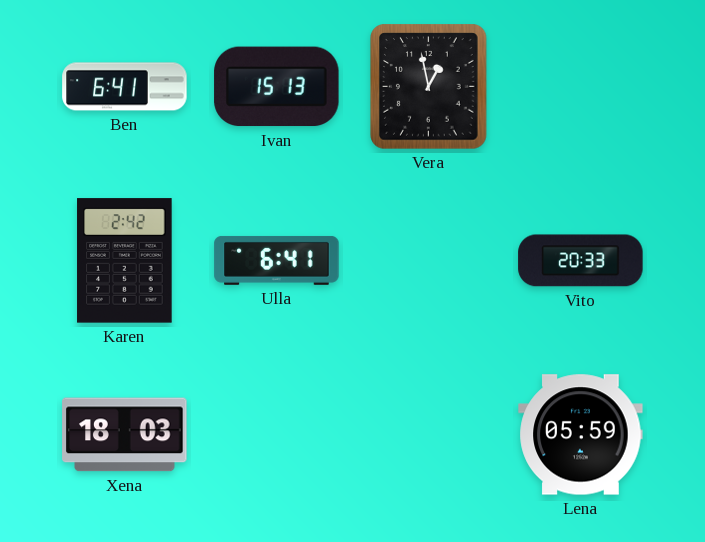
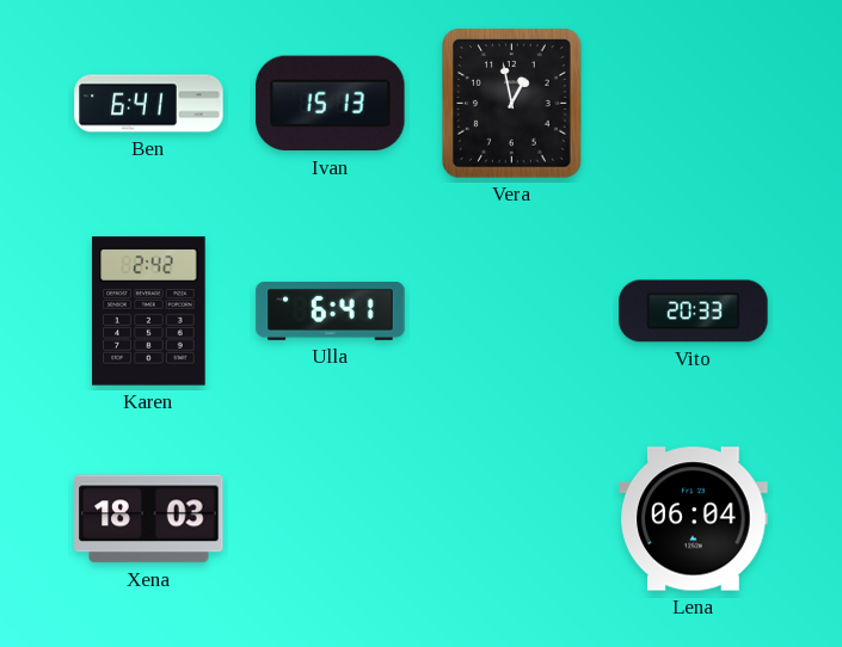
Lena: 05:59 -> 06:04
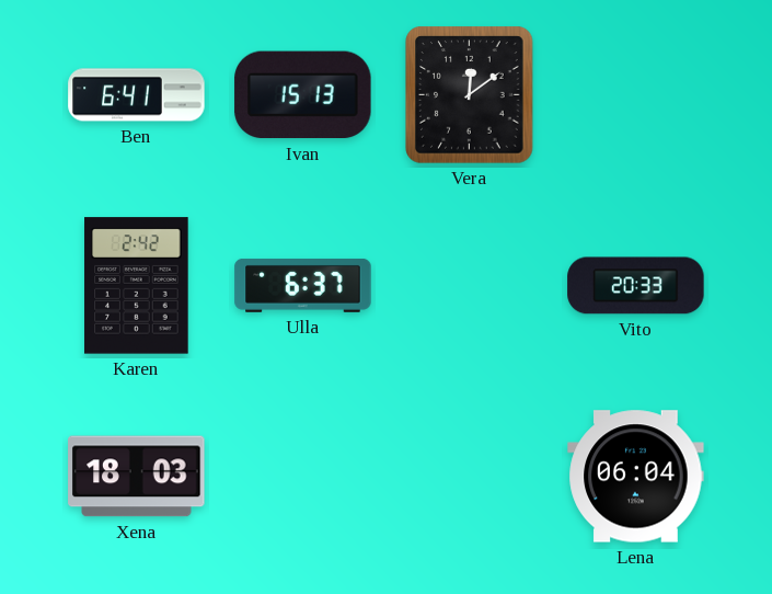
Vera: 12:58 -> 12:09
Ulla: 6:41 -> 6:37
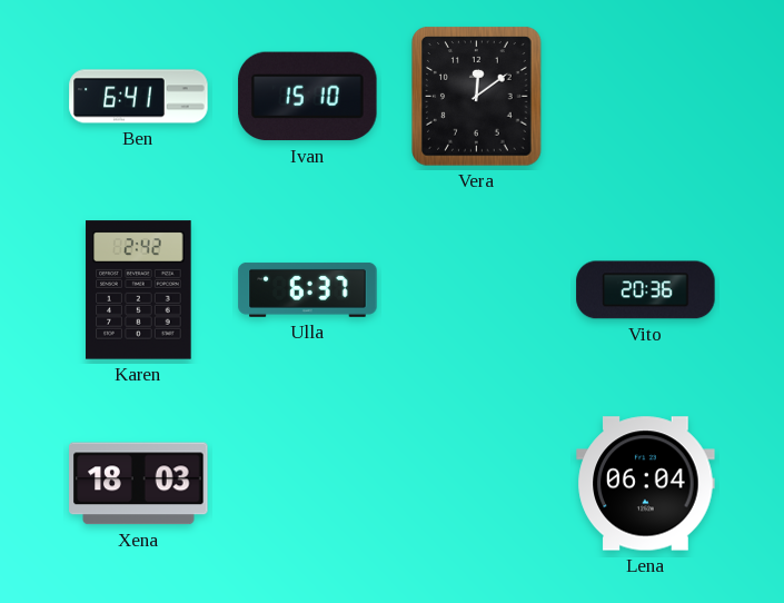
Ivan: 15:13 -> 15:10
Vito: 20:33 -> 20:36
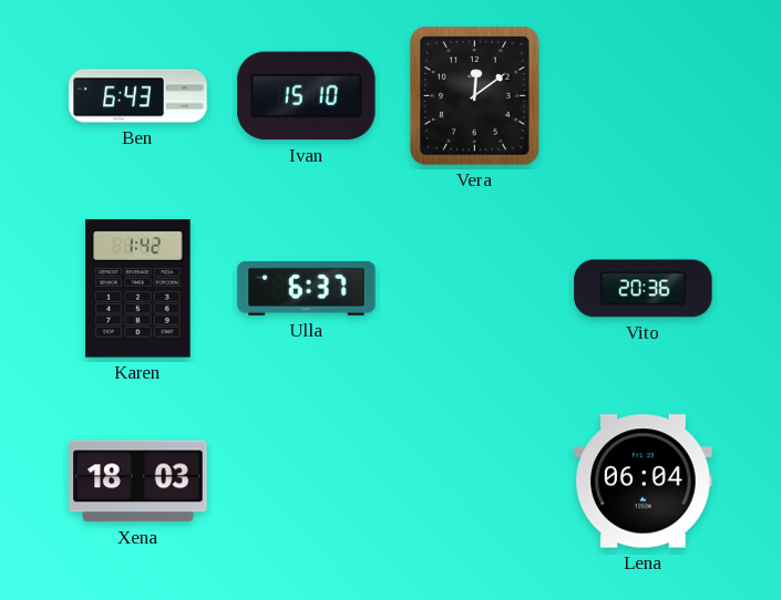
Ben: 6:41 -> 6:43
Karen: 2:42 -> 1:42
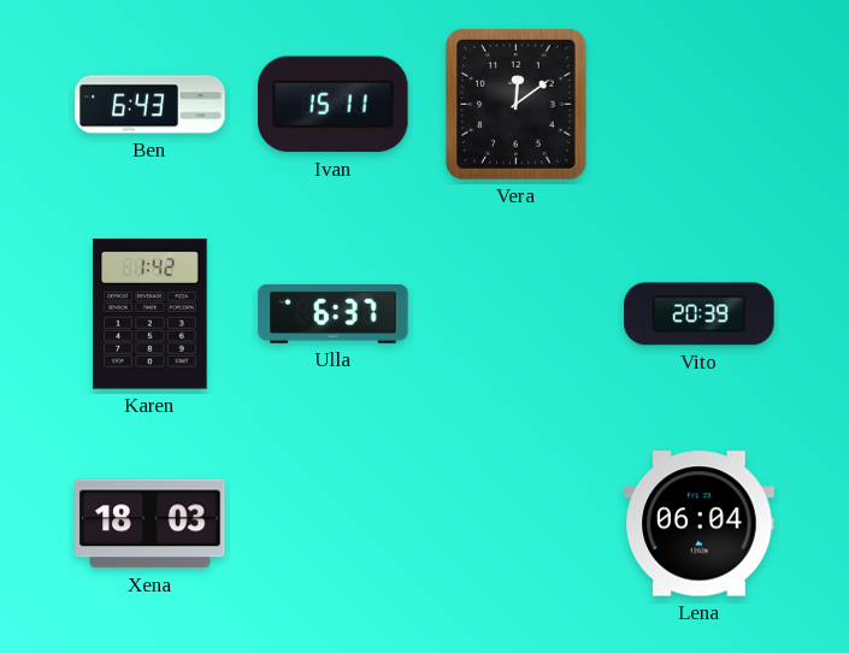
Ivan: 15:10 -> 15:11
Vito: 20:36 -> 20:39
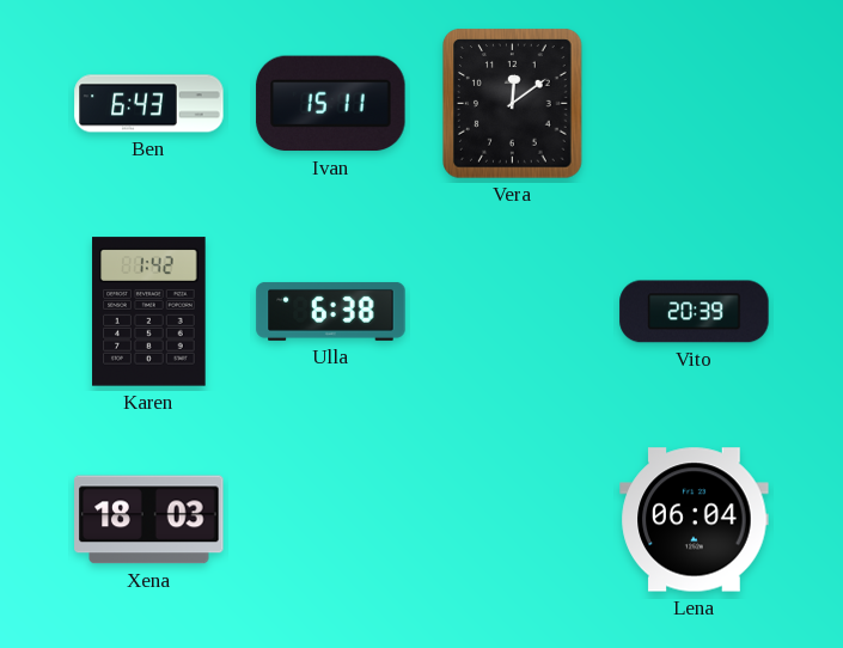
Ulla: 6:37 -> 6:38
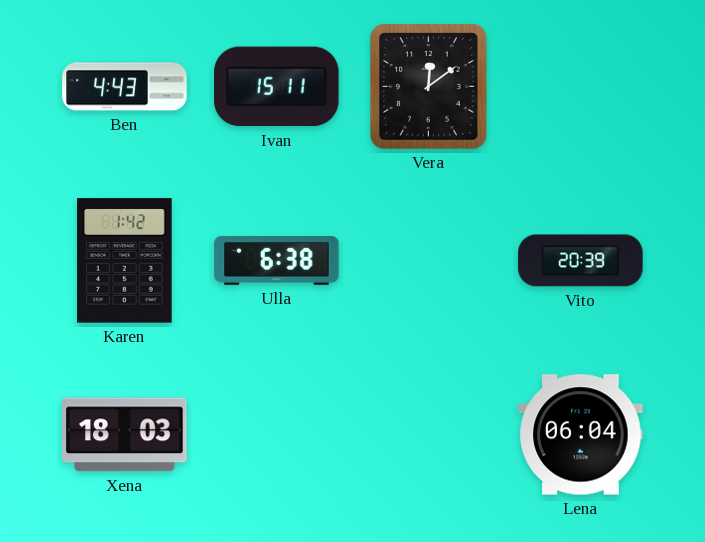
Ben: 6:43 -> 4:43
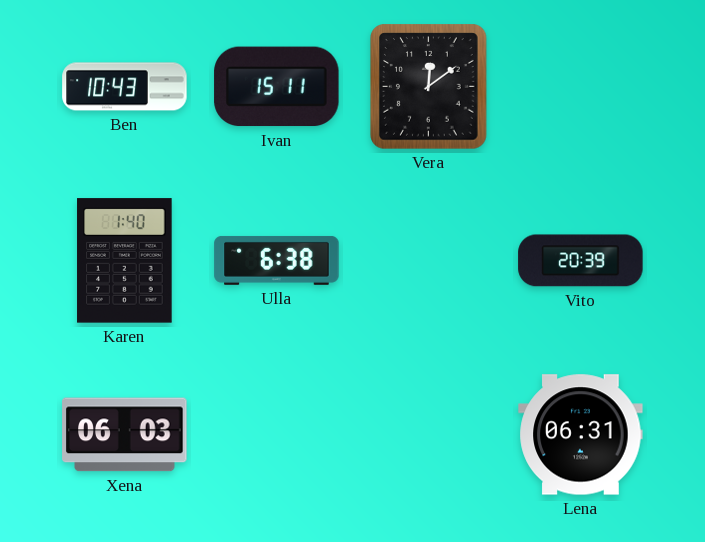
Ben: 4:43 -> 10:43
Karen: 1:42 -> 1:40
Xena: 18:03 -> 06:03
Lena: 06:04 -> 06:31
